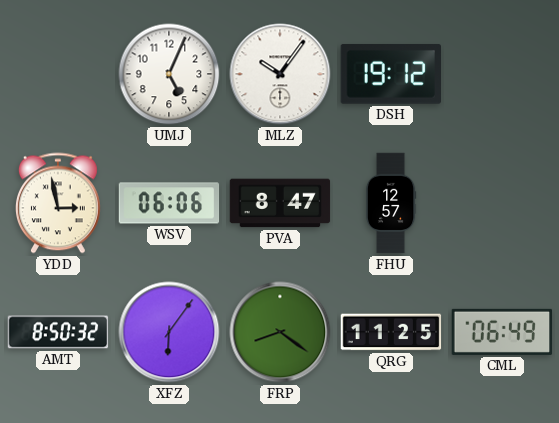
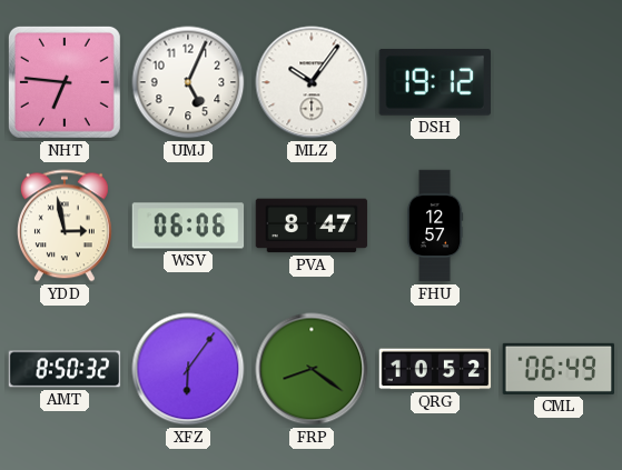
NHT: none -> 6:46
QRG: 11:25 -> 10:52
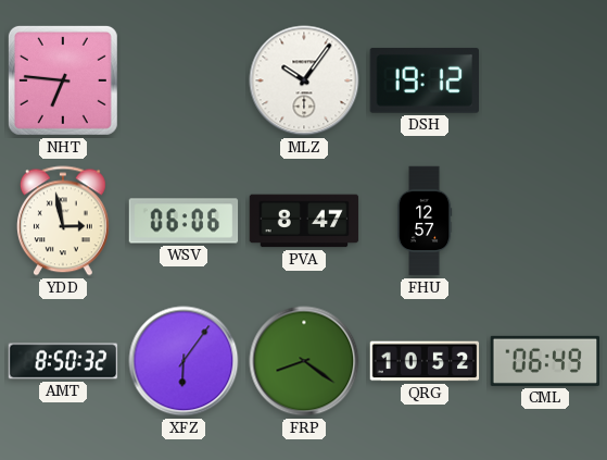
UMJ: 5:04 -> none
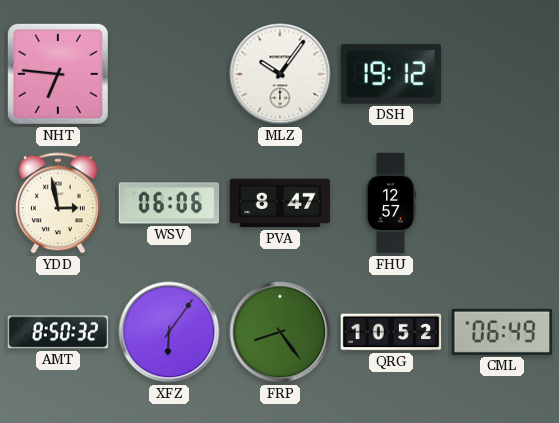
FRP: 8:21 -> 8:24
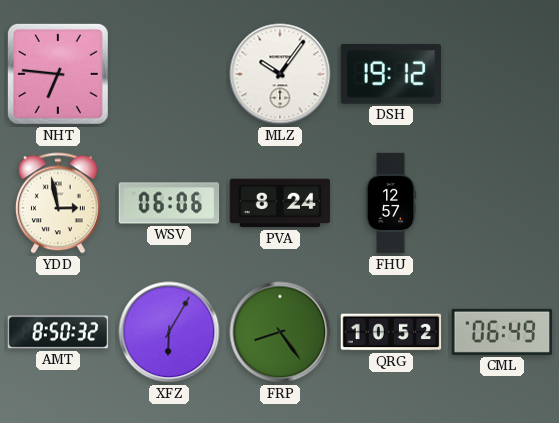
PVA: 8:47 -> 8:24
XFZ: 6:06 -> 6:05
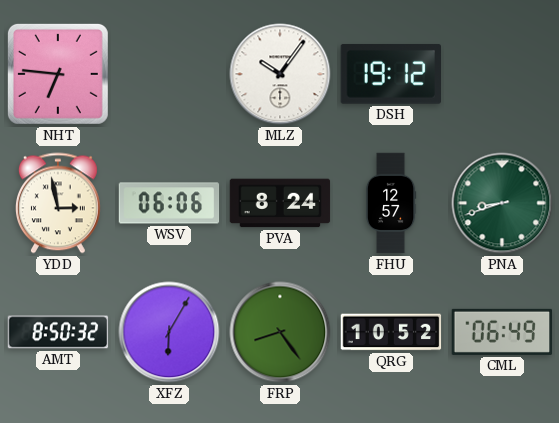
PNA: none -> 8:42
